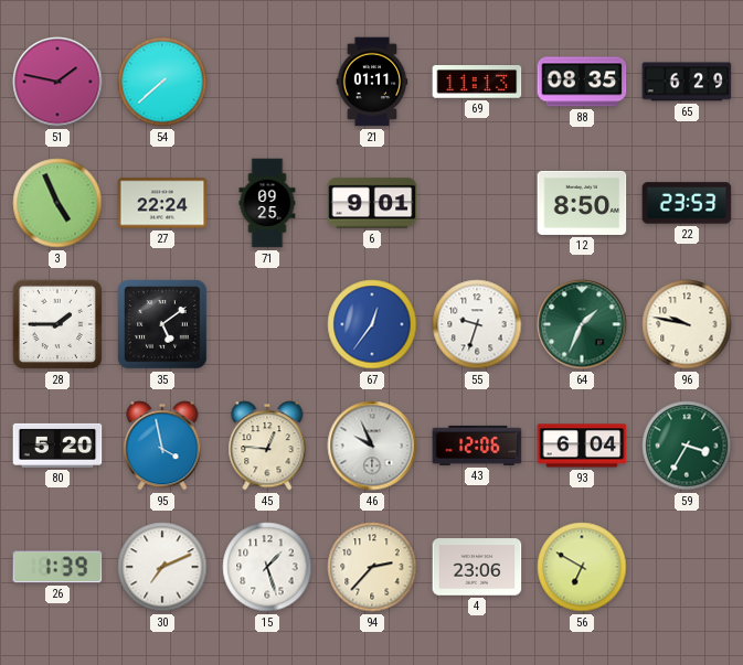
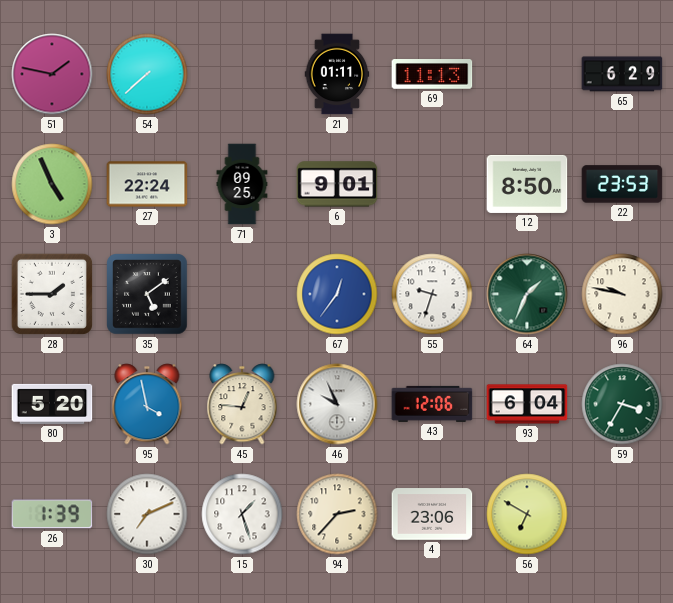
88: 08:35 -> none
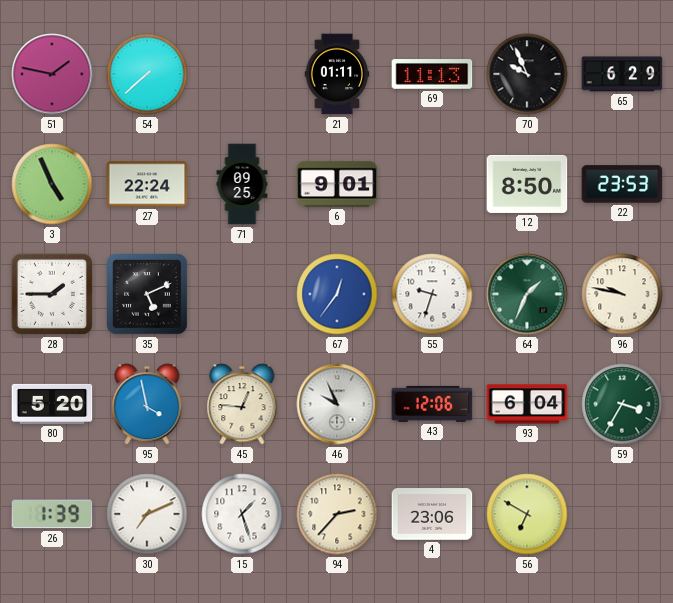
70: none -> 9:56
35: 5:09 -> 5:11
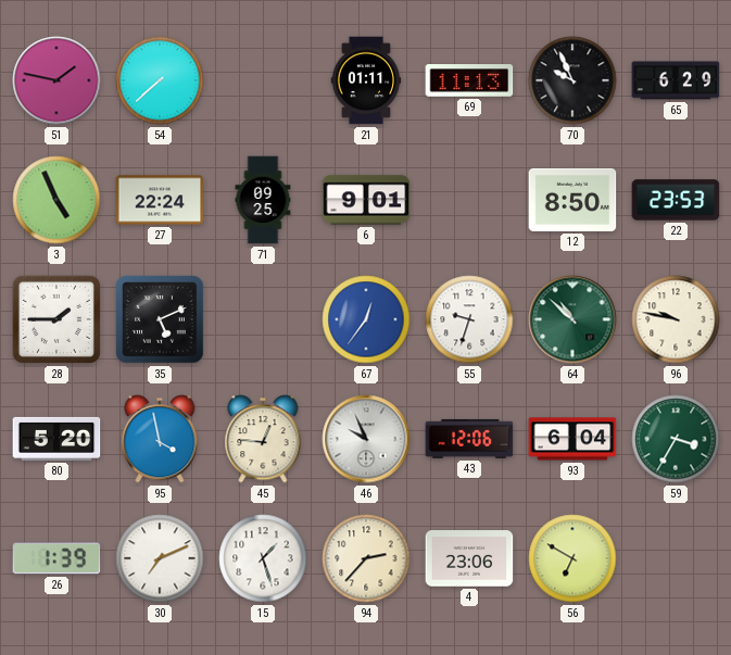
64: 1:34 -> 10:52
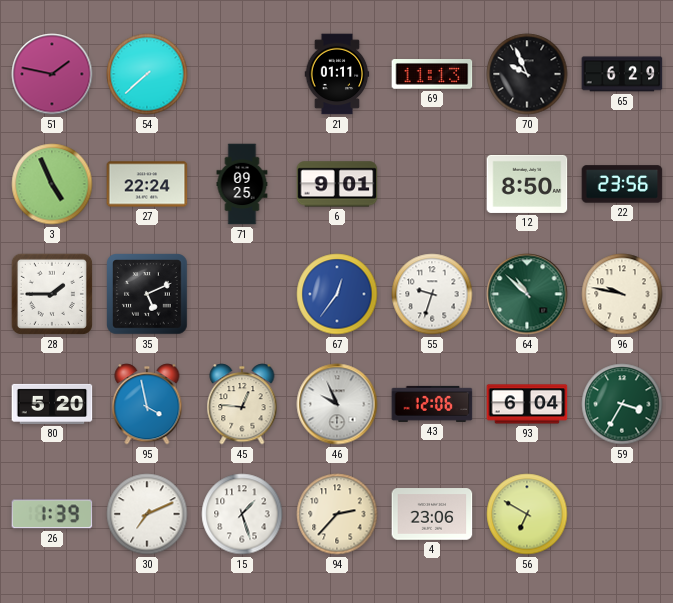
22: 23:53 -> 23:56
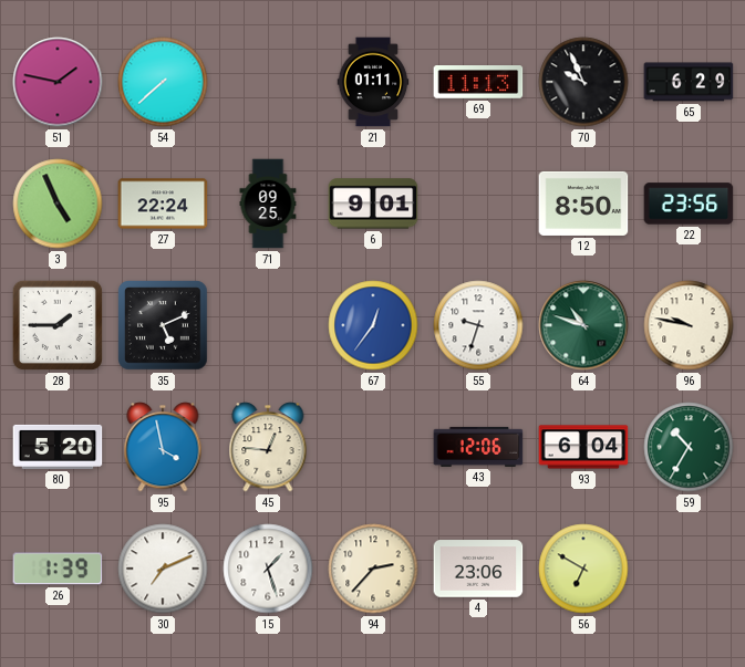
64: 10:52 -> 10:48
46: 9:56 -> none
59: 3:35 -> 10:35
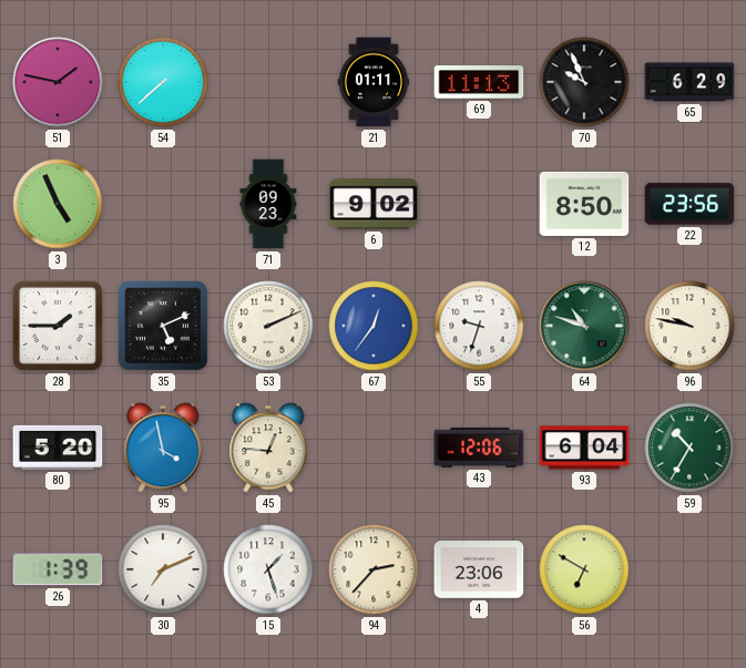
27: 22:24 -> none
71: 09:25 -> 09:23
6: 9:01 -> 9:02
53: none -> 2:11
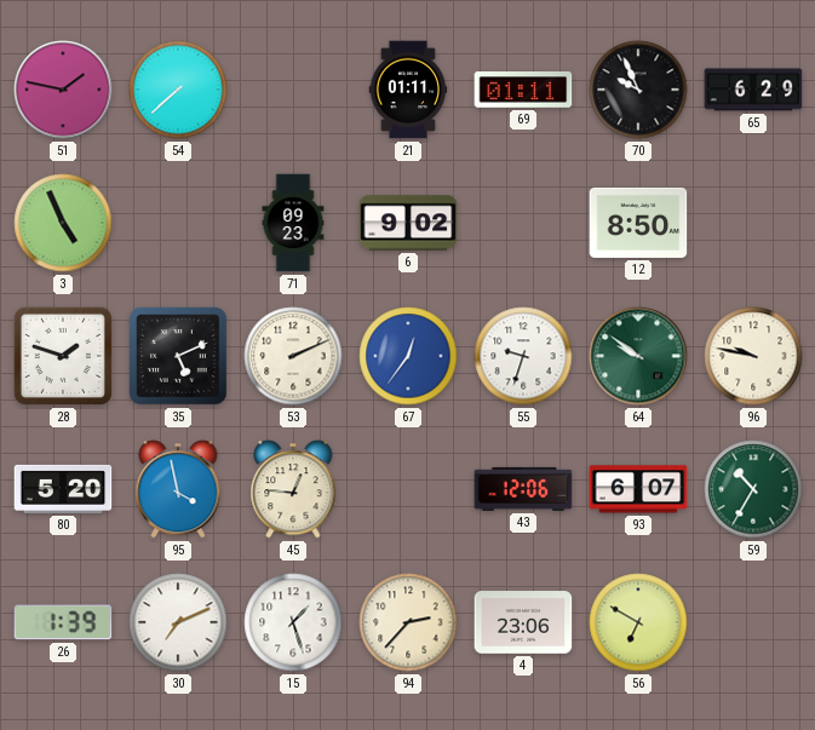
69: 11:13 -> 01:11
22: 23:56 -> none
28: 1:45 -> 1:48
64: 10:48 -> 9:51
93: 6:04 -> 6:07
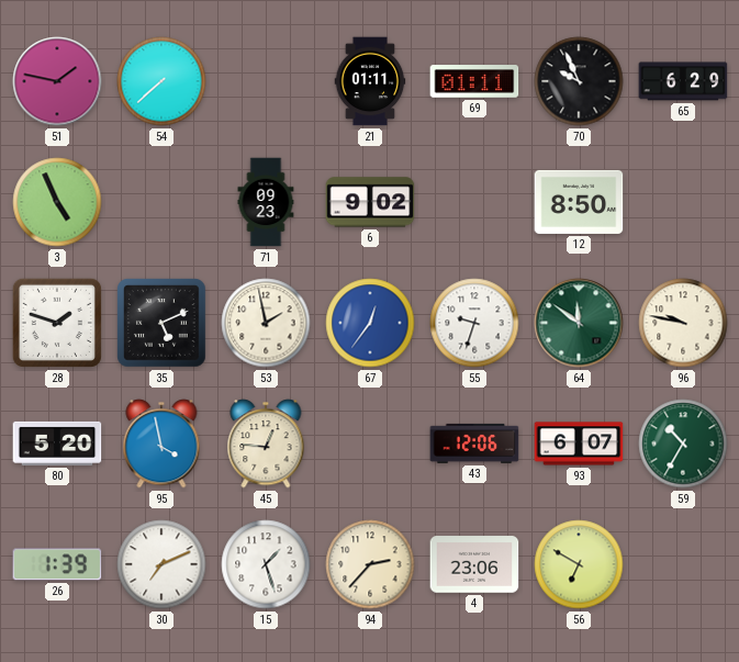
53: 2:11 -> 1:58
64: 9:51 -> 11:51
